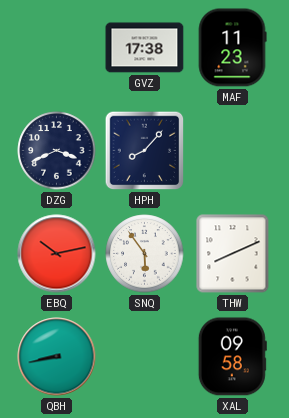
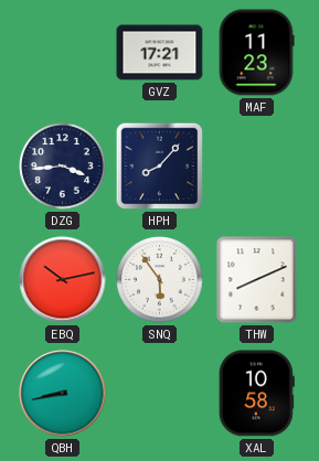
GVZ: 17:38 -> 17:21
DZG: 3:41 -> 3:44
XAL: 09:58 -> 10:58
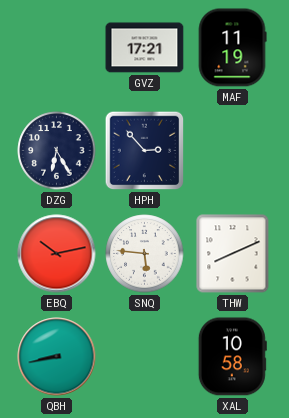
MAF: 11:23 -> 11:19
DZG: 3:44 -> 6:25
HPH: 8:07 -> 2:53
SNQ: 5:54 -> 5:46
